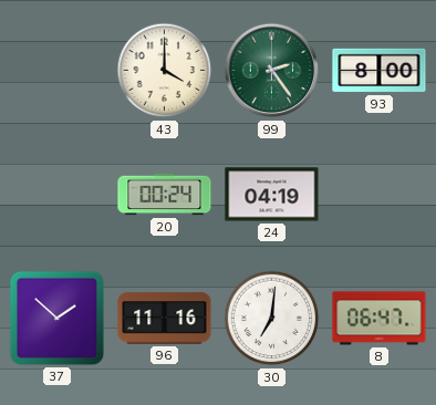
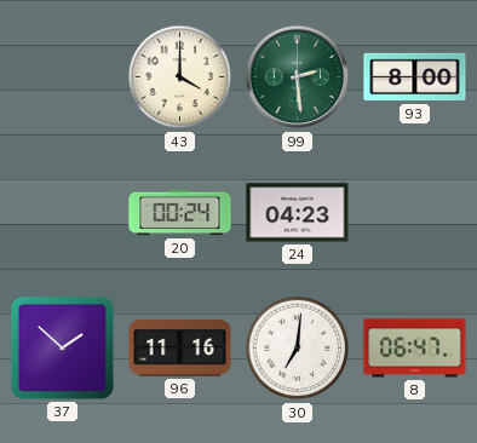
99: 2:24 -> 2:29
24: 04:19 -> 04:23
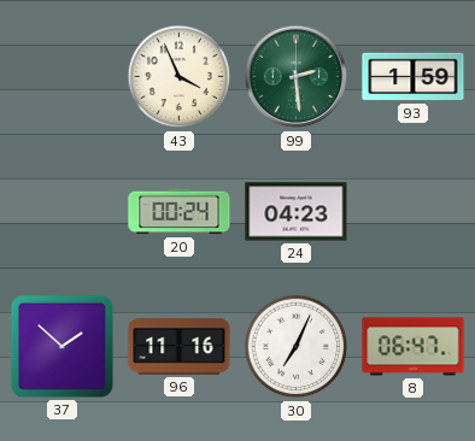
43: 4:00 -> 3:56
93: 8:00 -> 1:59
30: 7:01 -> 7:04
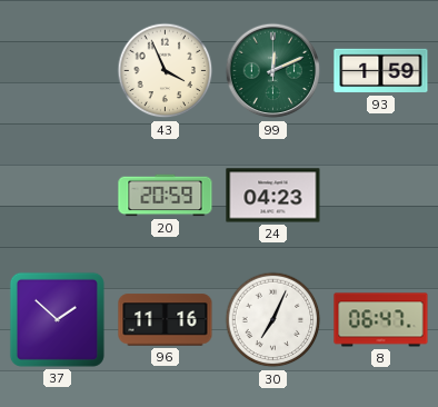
99: 2:29 -> 12:11
20: 00:24 -> 20:59
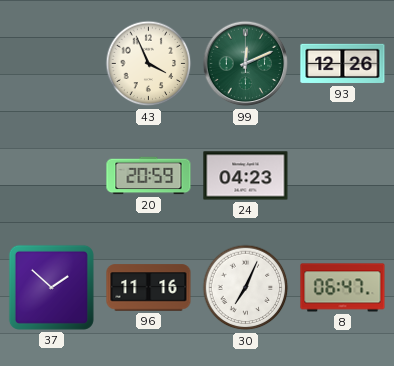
93: 1:59 -> 12:26
